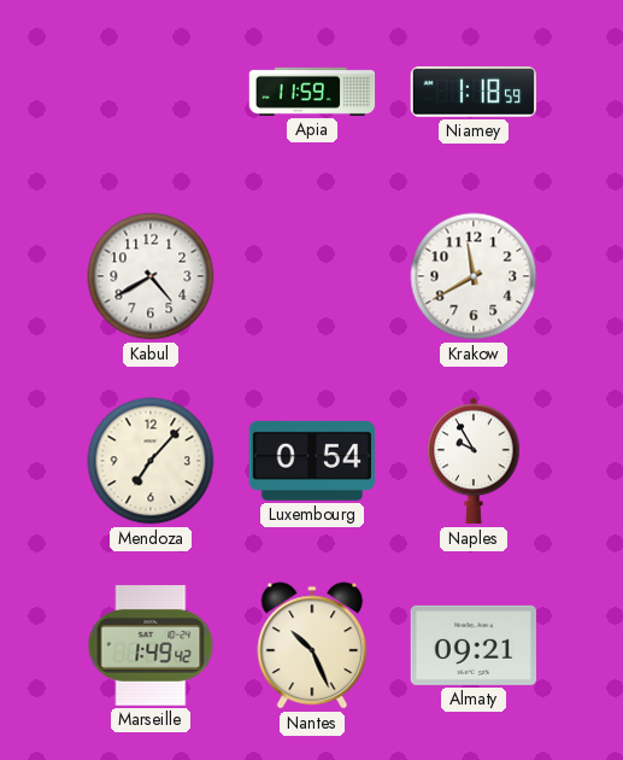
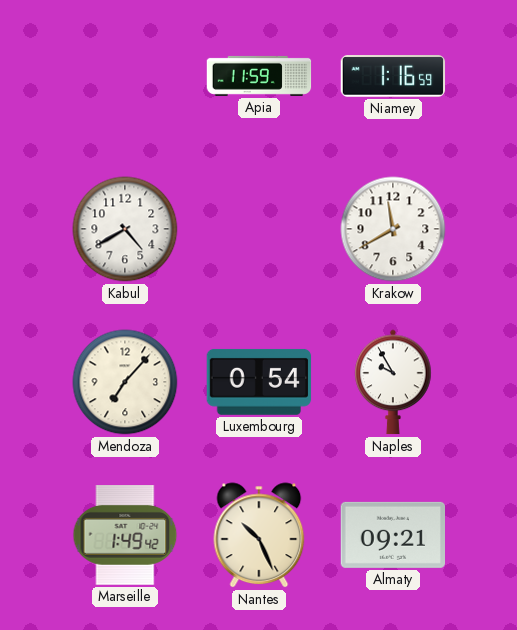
Niamey: 1:18 -> 1:16
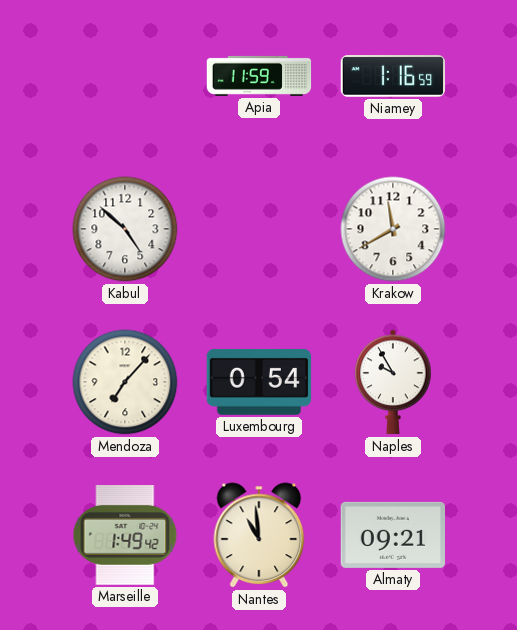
Kabul: 4:40 -> 4:52
Nantes: 10:26 -> 10:59
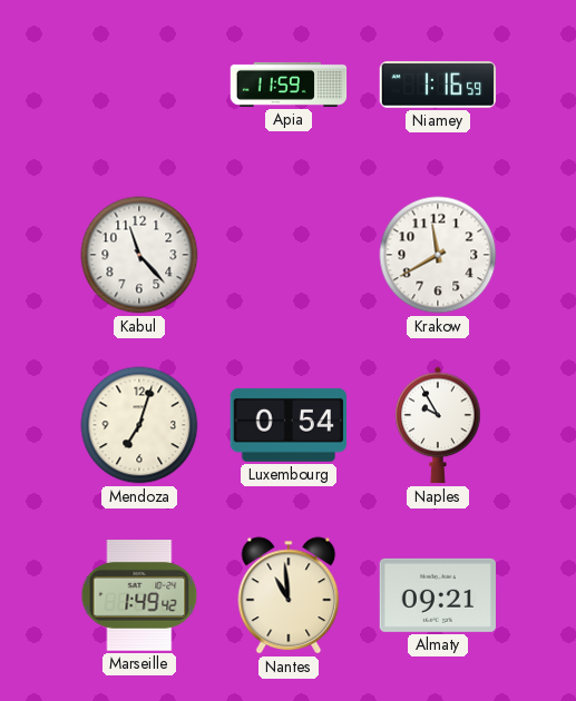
Kabul: 4:52 -> 11:23
Mendoza: 7:07 -> 7:03
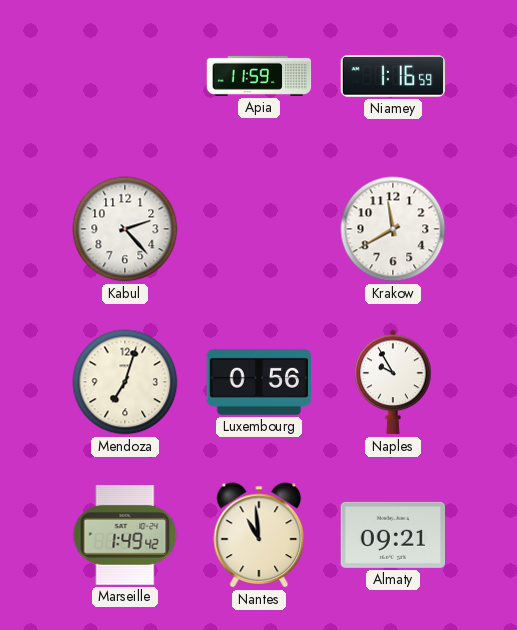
Kabul: 11:23 -> 2:23
Luxembourg: 0:54 -> 0:56
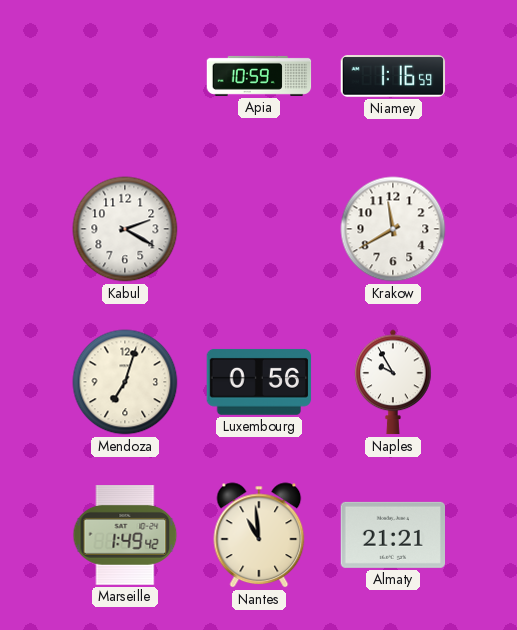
Apia: 11:59 -> 10:59
Kabul: 2:23 -> 2:20
Almaty: 09:21 -> 21:21
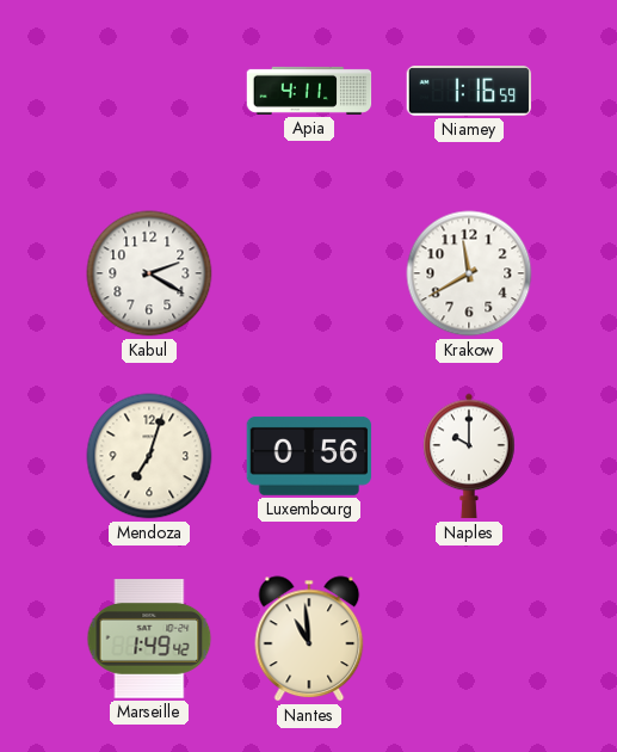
Apia: 10:59 -> 4:11
Naples: 9:55 -> 10:00
Almaty: 21:21 -> none
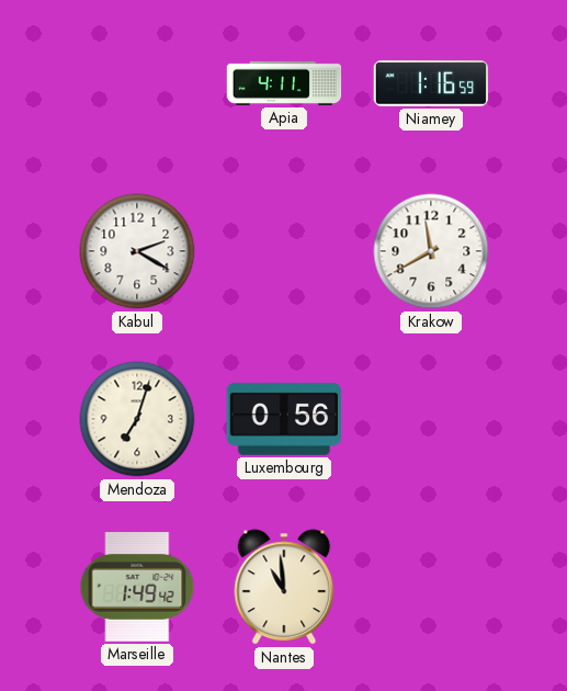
Naples: 10:00 -> none
